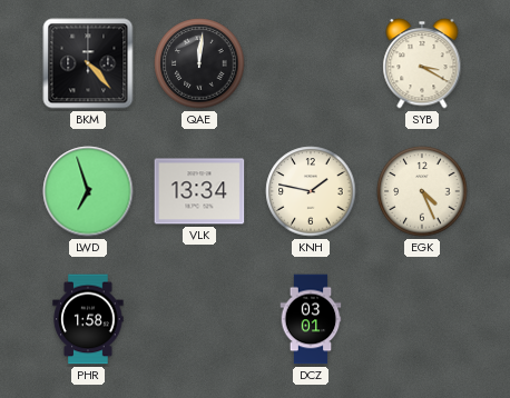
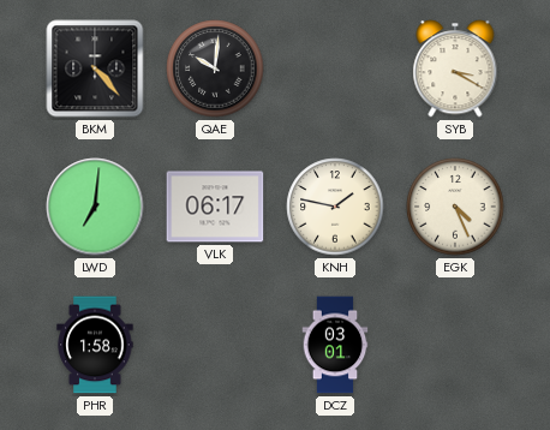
QAE: 12:01 -> 10:01
LWD: 6:57 -> 7:01
VLK: 13:34 -> 06:17
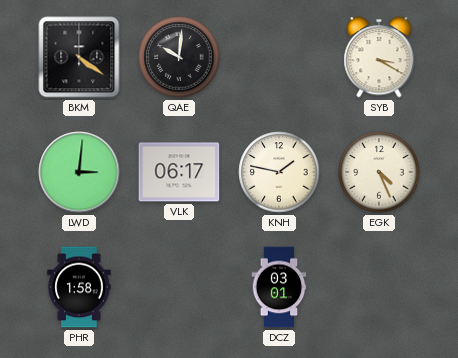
BKM: 4:23 -> 4:21
LWD: 7:01 -> 3:01
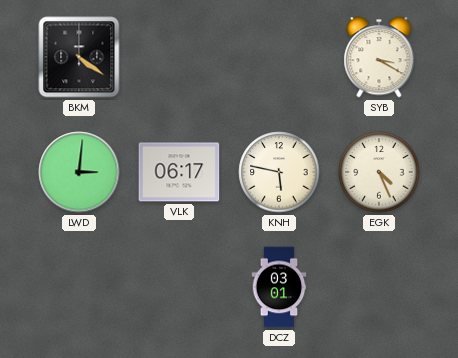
QAE: 10:01 -> none
KNH: 1:47 -> 5:47
PHR: 1:58 -> none
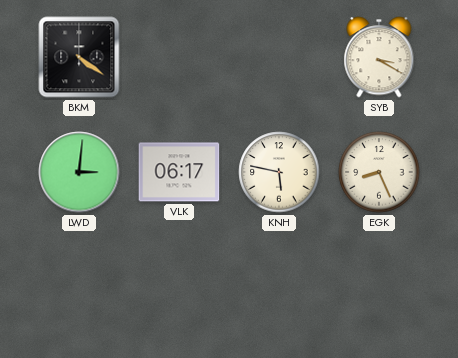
EGK: 4:26 -> 8:26
DCZ: 03:01 -> none
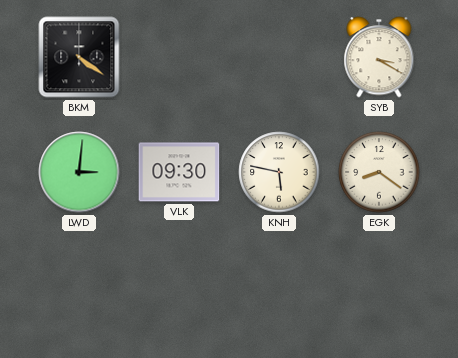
VLK: 06:17 -> 09:30
EGK: 8:26 -> 8:21
